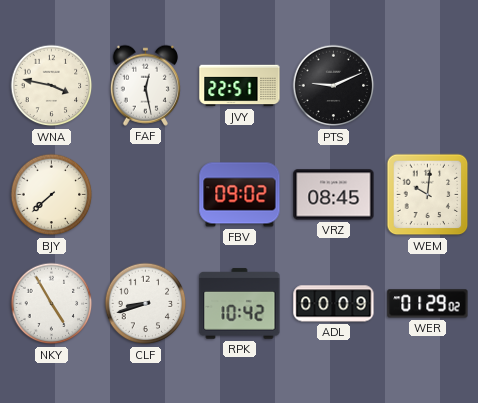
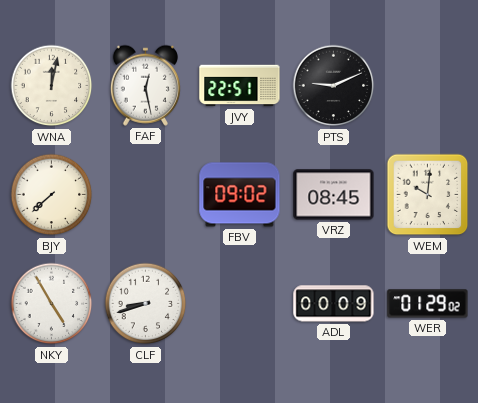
WNA: 3:47 -> 12:02
RPK: 10:42 -> none
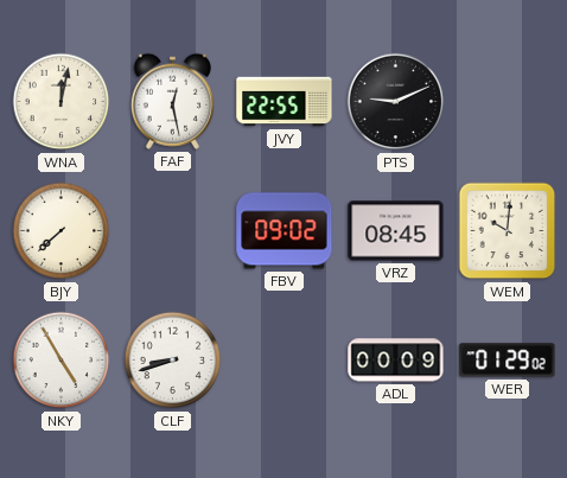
JVY: 22:51 -> 22:55
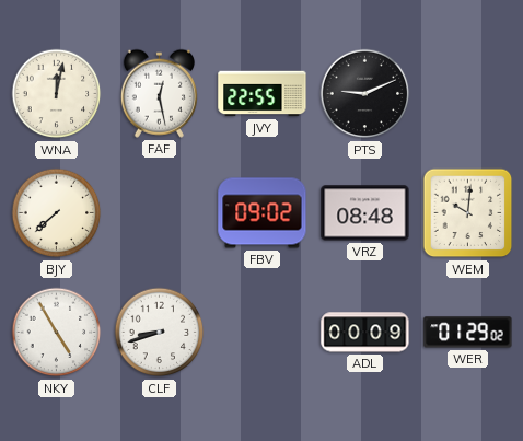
VRZ: 08:45 -> 08:48
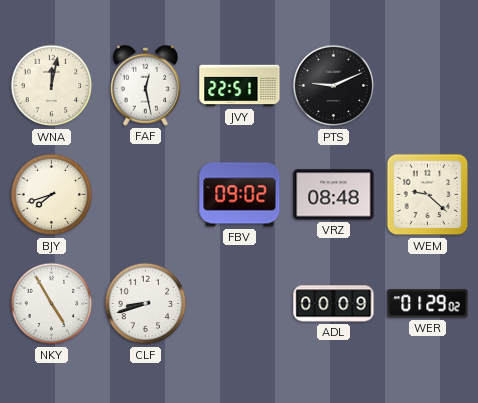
JVY: 22:55 -> 22:51
BJY: 7:38 -> 7:42
WEM: 10:01 -> 9:22
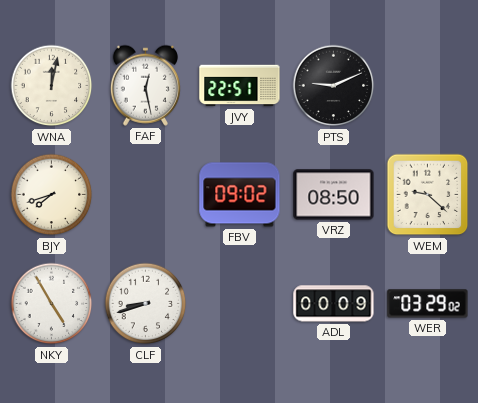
VRZ: 08:48 -> 08:50
WER: 01:29 -> 03:29
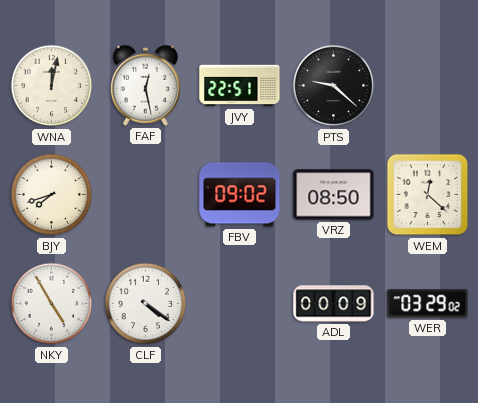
PTS: 9:11 -> 9:22
WEM: 9:22 -> 12:22
CLF: 8:42 -> 4:21
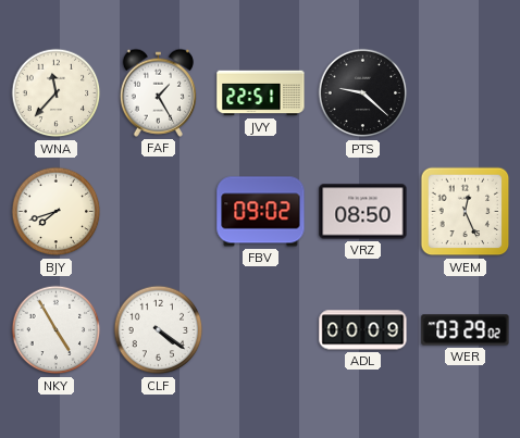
WNA: 12:02 -> 11:37
FAF: 12:28 -> 1:25
WEM: 12:22 -> 12:26
